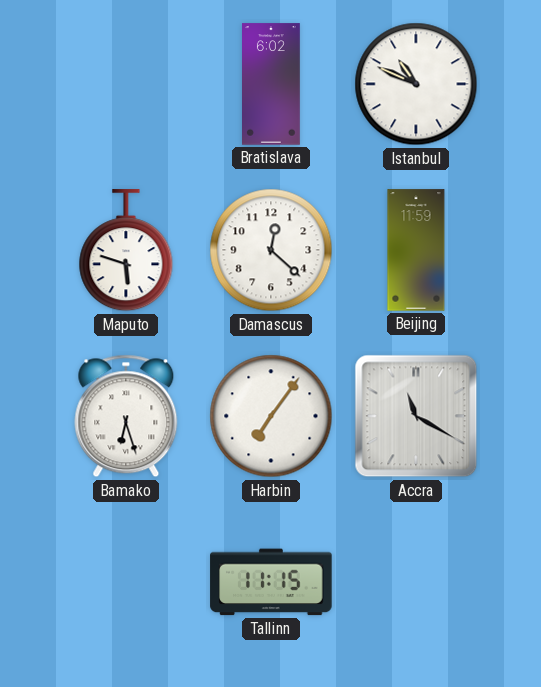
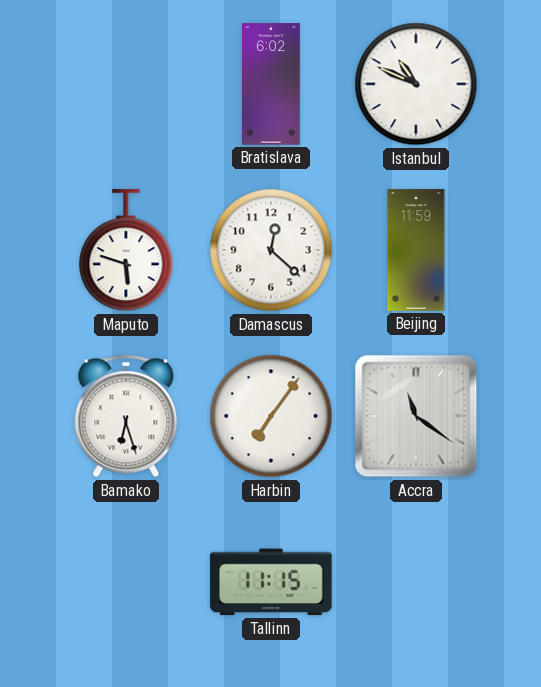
Accra: 11:20 -> 11:21
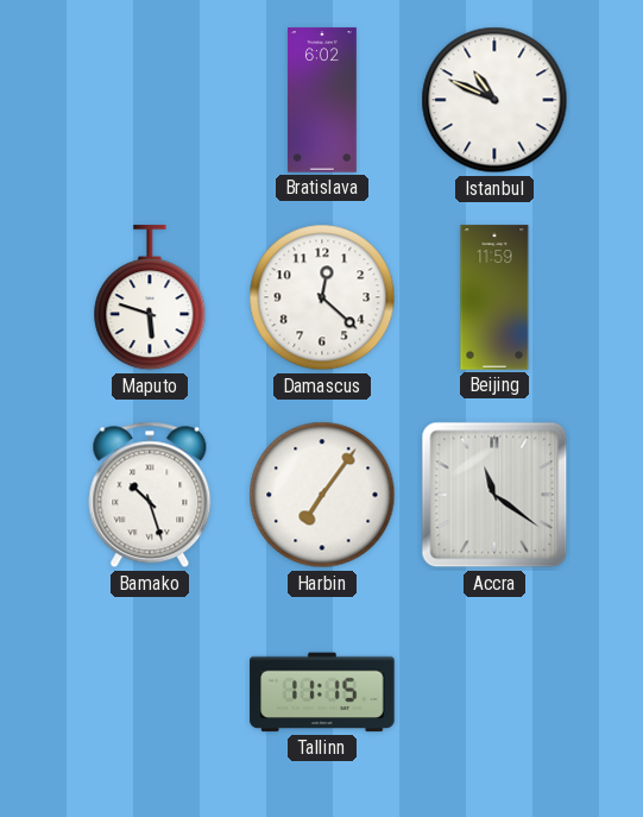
Bamako: 6:27 -> 10:27
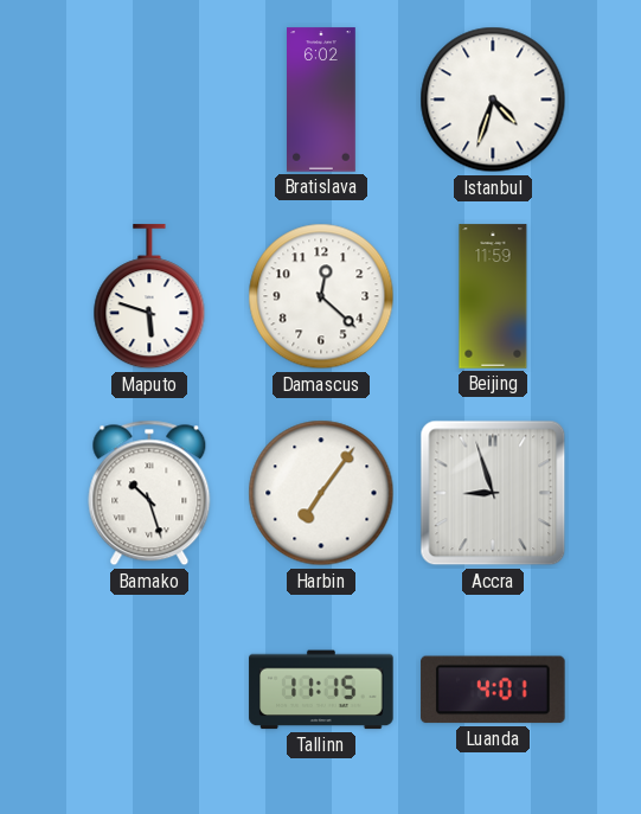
Istanbul: 10:49 -> 4:33
Accra: 11:21 -> 8:57
Luanda: none -> 4:01
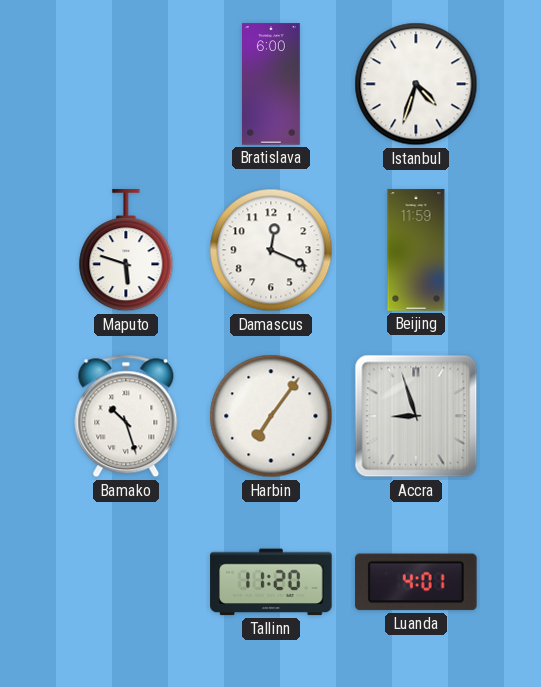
Bratislava: 6:02 -> 6:00
Damascus: 12:22 -> 12:19
Tallinn: 11:15 -> 11:20
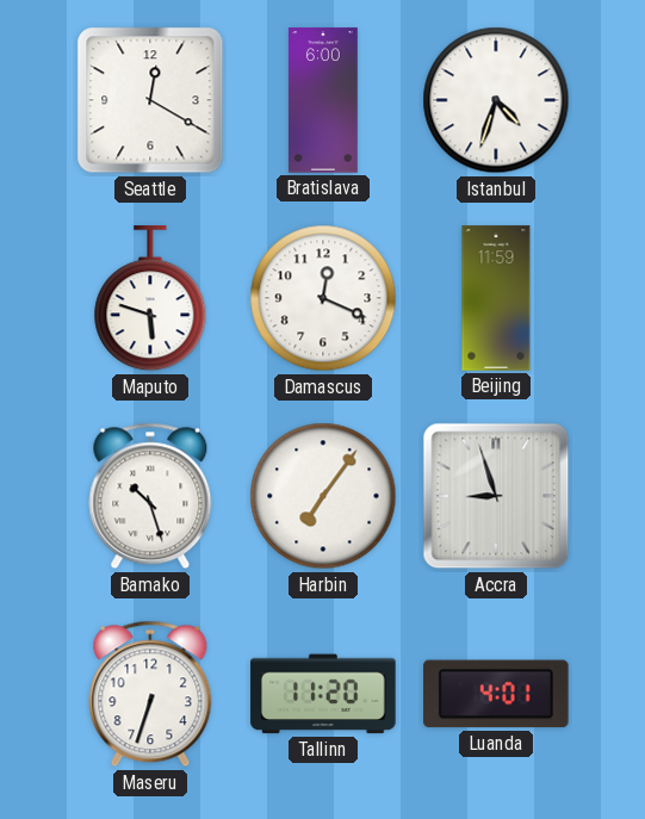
Seattle: none -> 12:20
Maseru: none -> 6:33
